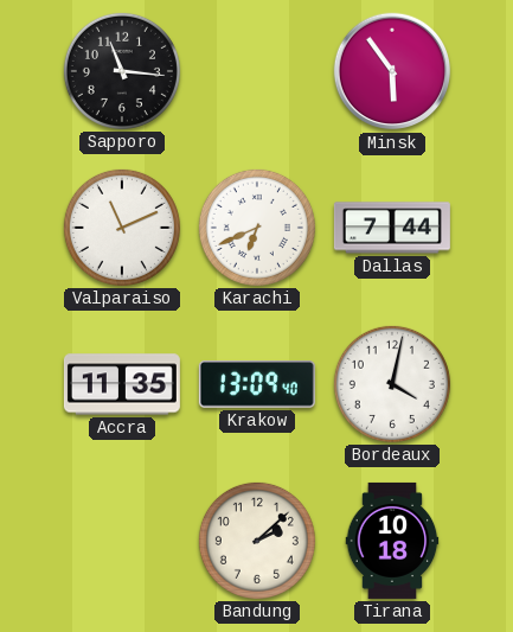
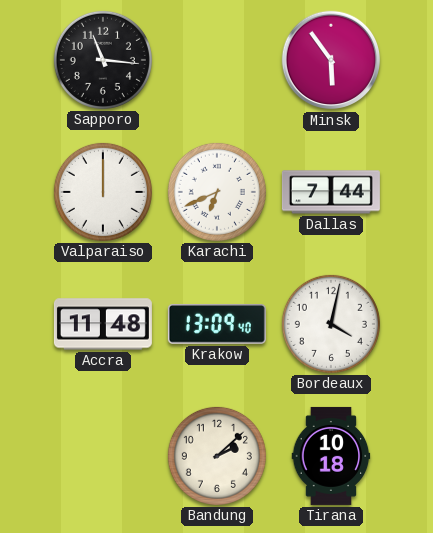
Valparaiso: 11:11 -> 12:00
Accra: 11:35 -> 11:48
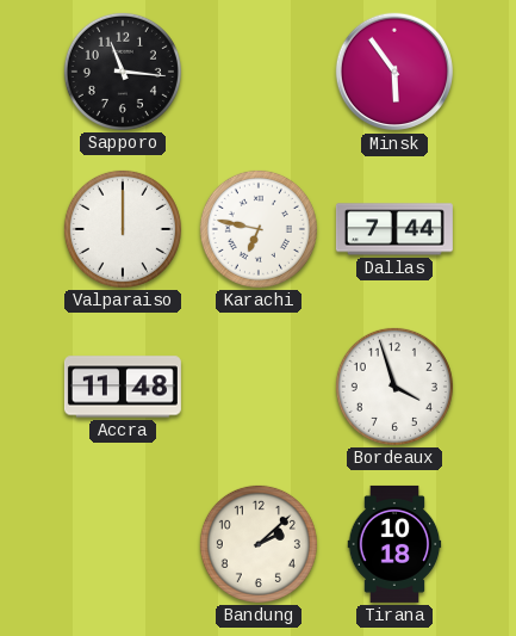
Karachi: 6:41 -> 6:47
Krakow: 13:09 -> none
Bordeaux: 4:02 -> 3:57
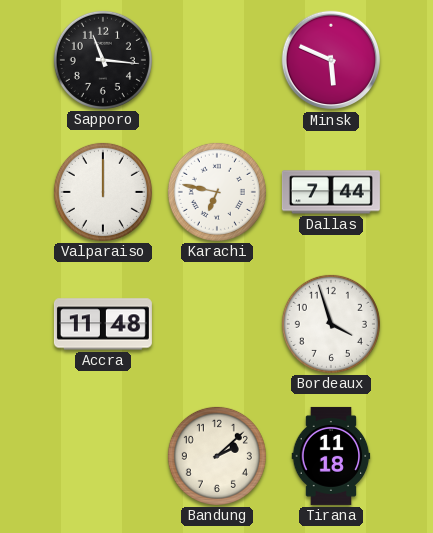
Minsk: 5:54 -> 5:49
Tirana: 10:18 -> 11:18
